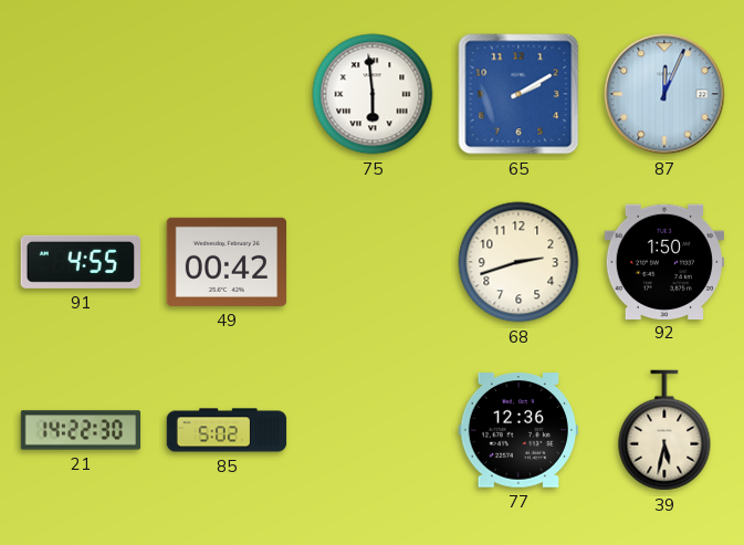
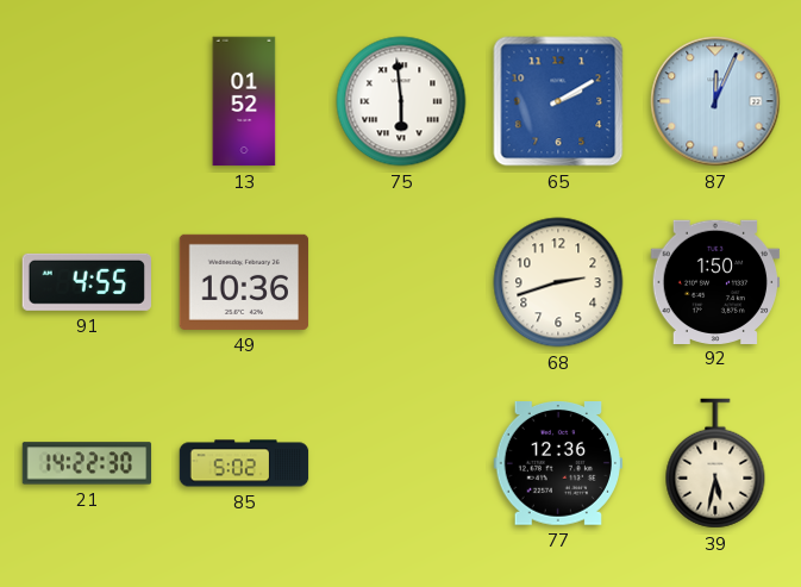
13: none -> 01:52
49: 00:42 -> 10:36
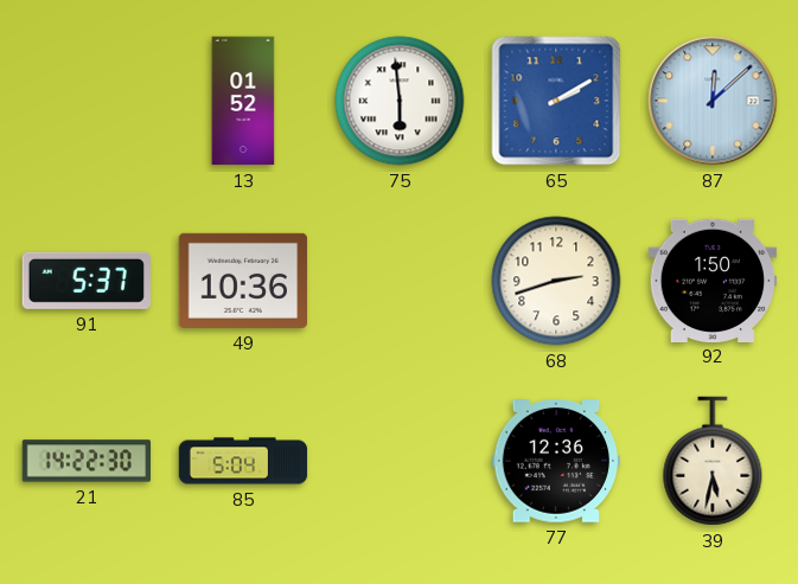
87: 12:04 -> 12:08
91: 4:55 -> 5:37
85: 5:02 -> 5:04
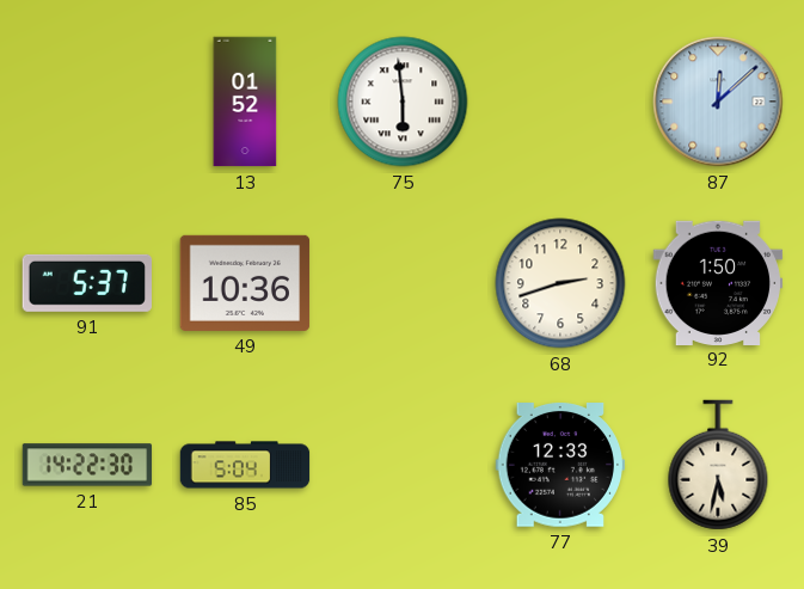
65: 2:10 -> none
77: 12:36 -> 12:33
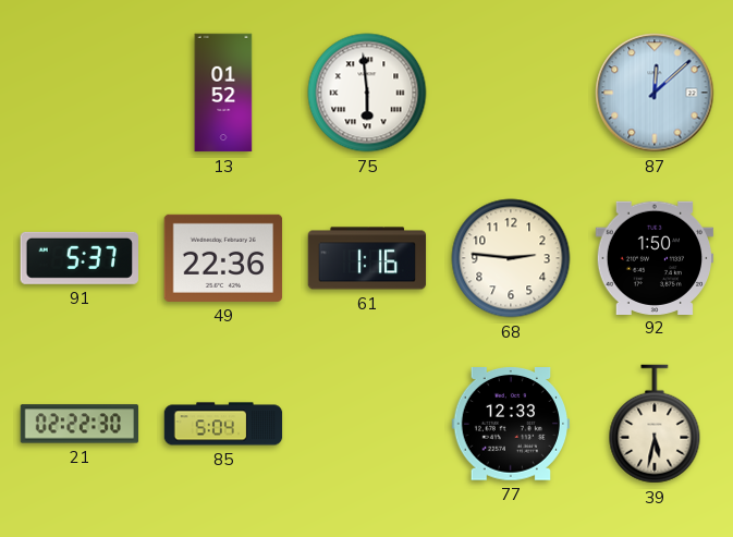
49: 10:36 -> 22:36
61: none -> 1:16
68: 2:42 -> 2:46
21: 14:22 -> 02:22
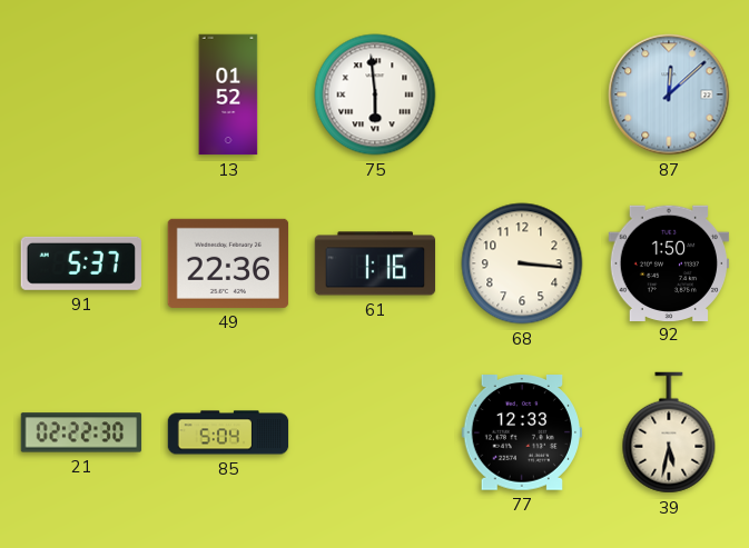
68: 2:46 -> 3:16
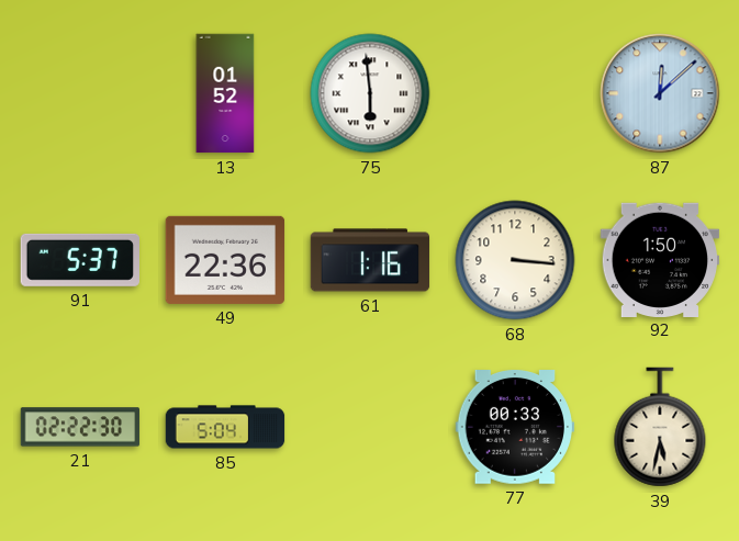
77: 12:33 -> 00:33
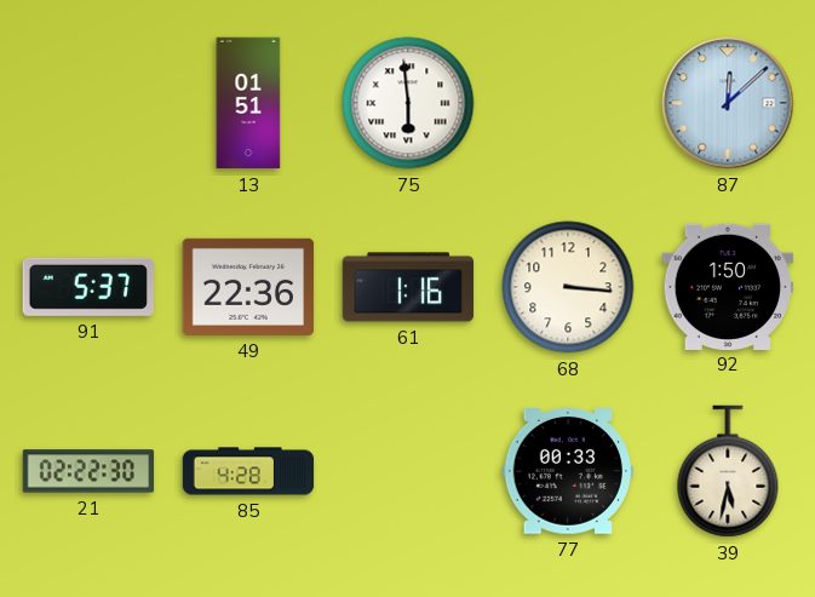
13: 01:52 -> 01:51
85: 5:04 -> 4:28
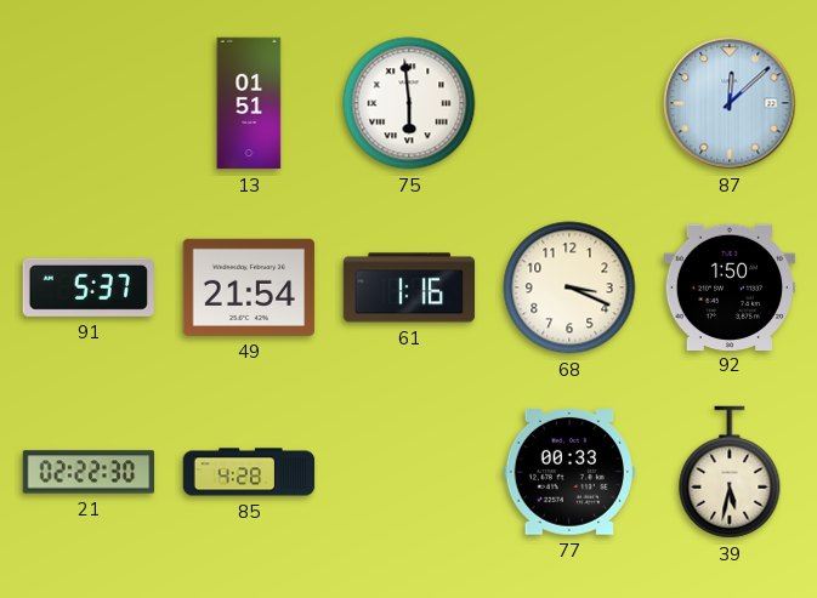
49: 22:36 -> 21:54
68: 3:16 -> 3:19
